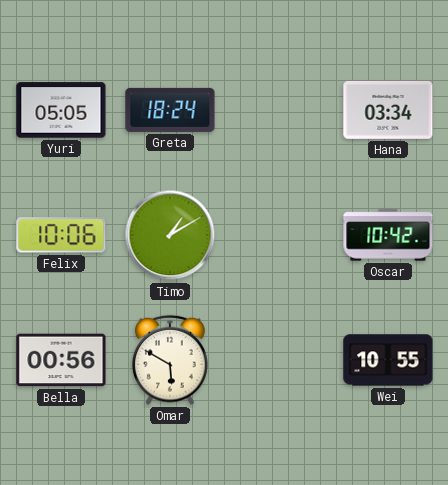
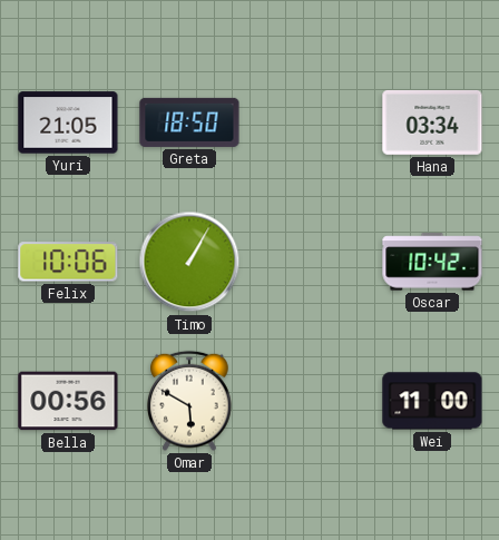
Yuri: 05:05 -> 21:05
Greta: 18:24 -> 18:50
Timo: 1:10 -> 1:05
Wei: 10:55 -> 11:00
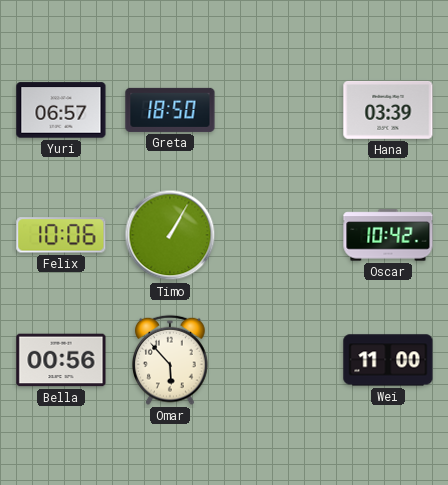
Yuri: 21:05 -> 06:57
Hana: 03:34 -> 03:39
Omar: 5:50 -> 5:53
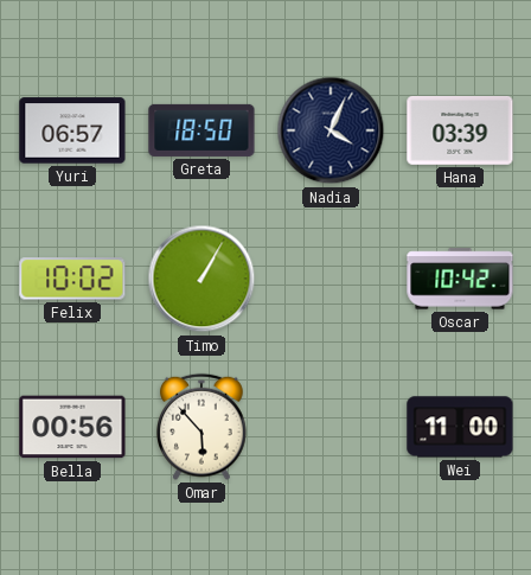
Nadia: none -> 4:04
Felix: 10:06 -> 10:02
